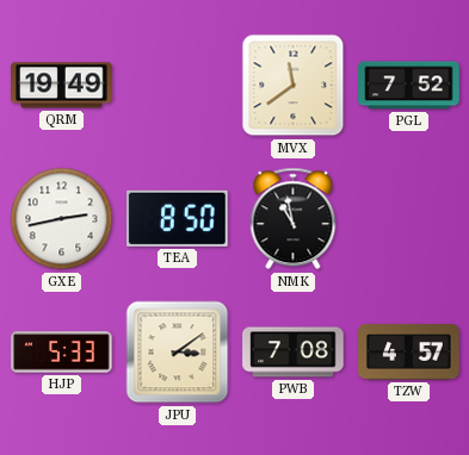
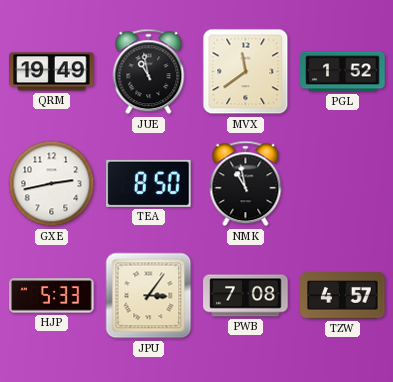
JUE: none -> 10:58
PGL: 7:52 -> 1:52
JPU: 3:09 -> 3:06
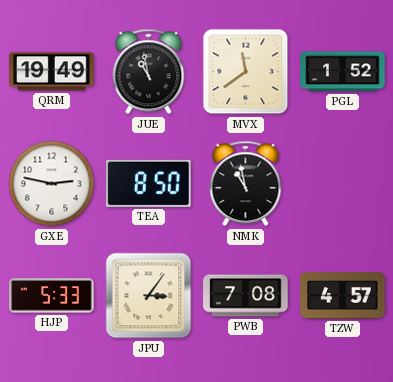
GXE: 2:43 -> 2:47
